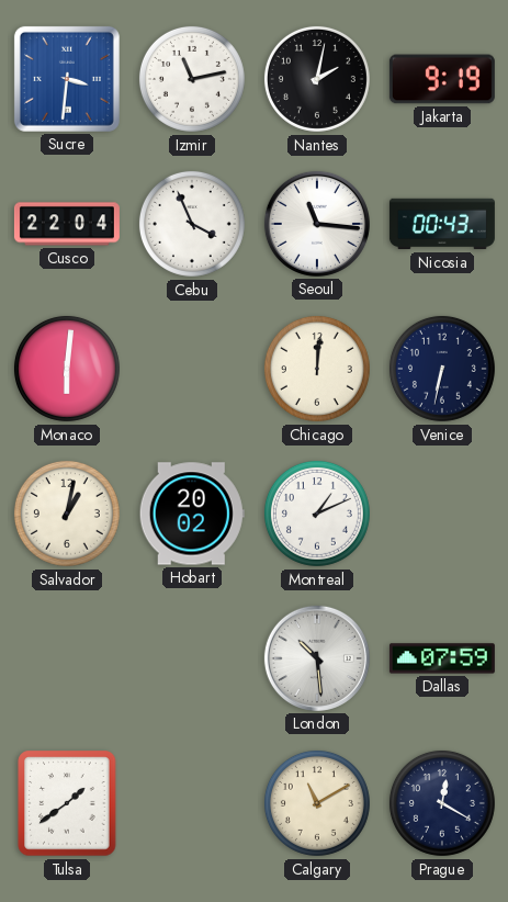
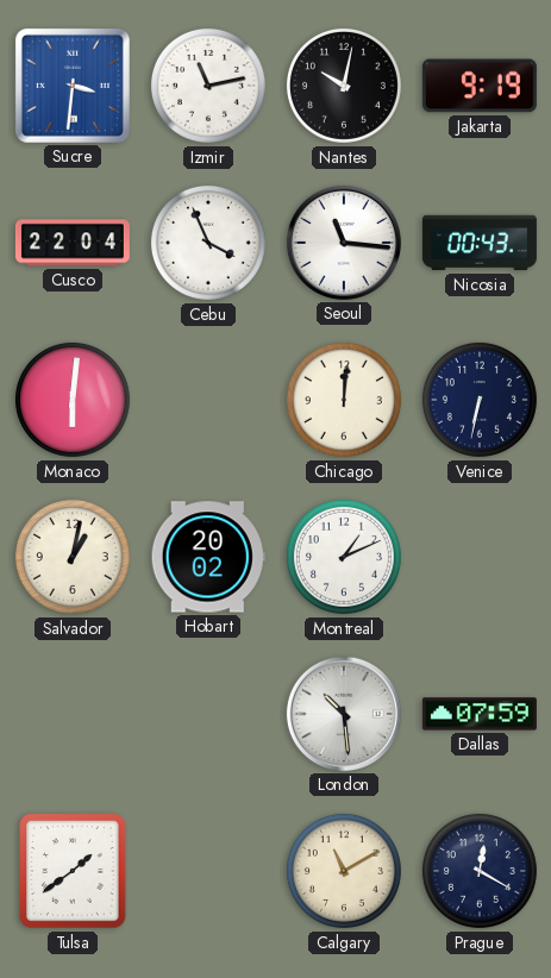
Nantes: 2:02 -> 10:02
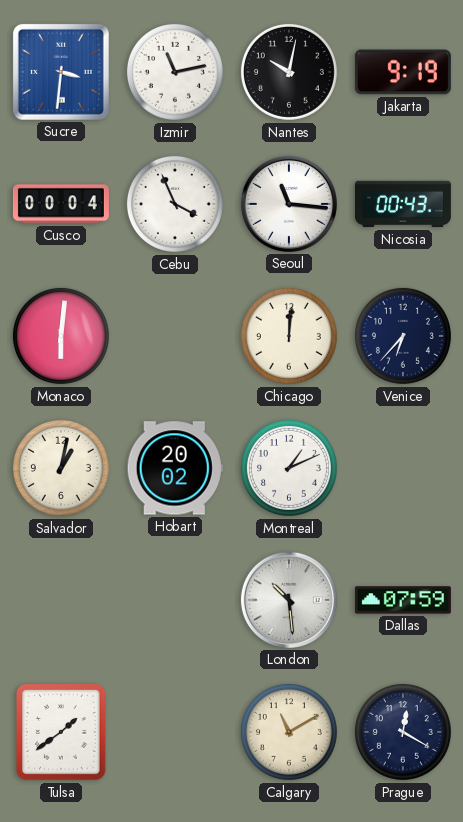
Cusco: 22:04 -> 00:04
Venice: 6:32 -> 6:37
